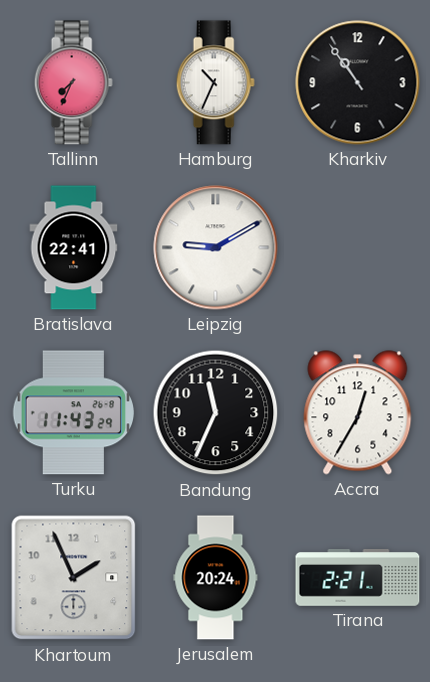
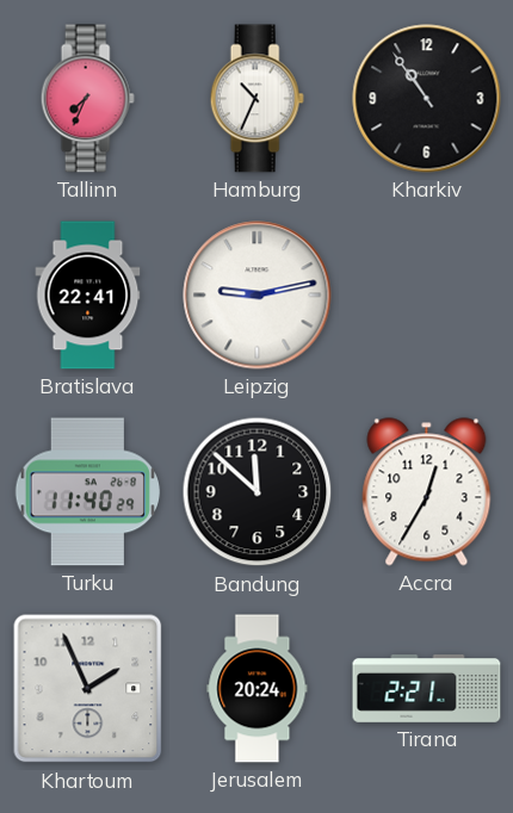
Leipzig: 9:10 -> 9:13
Turku: 11:43 -> 11:40
Bandung: 11:34 -> 11:52
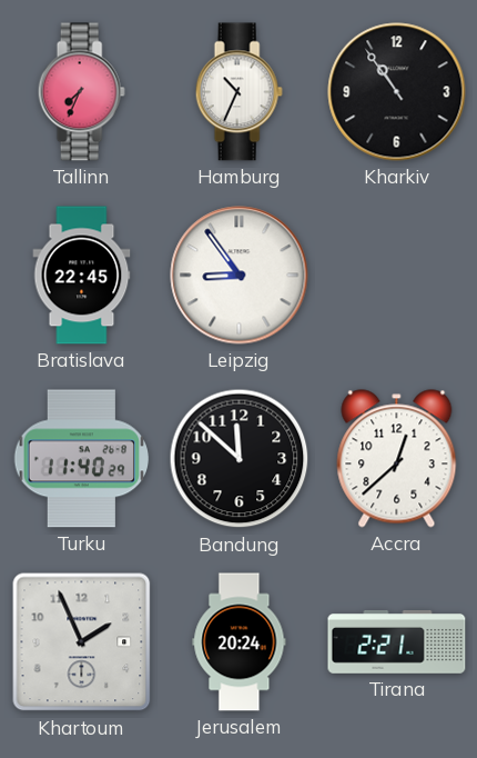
Bratislava: 22:41 -> 22:45
Leipzig: 9:13 -> 8:54
Accra: 12:35 -> 12:38
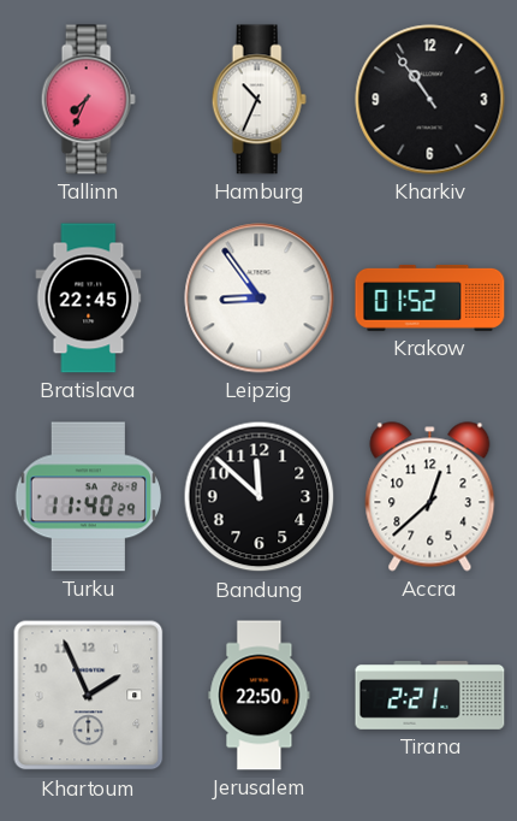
Krakow: none -> 01:52
Jerusalem: 20:24 -> 22:50
